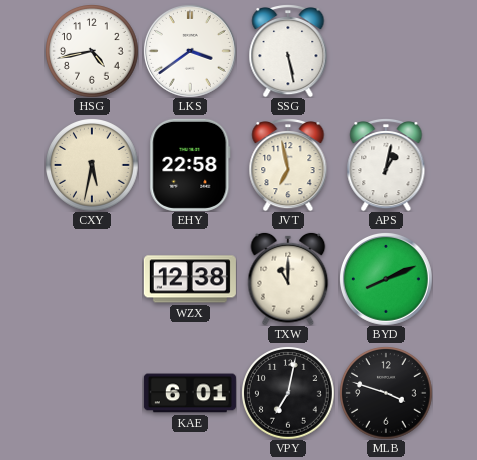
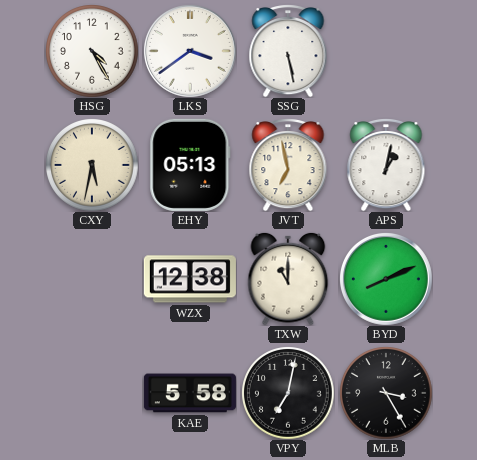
HSG: 4:43 -> 4:25
EHY: 22:58 -> 05:13
KAE: 6:01 -> 5:58
MLB: 3:48 -> 3:25
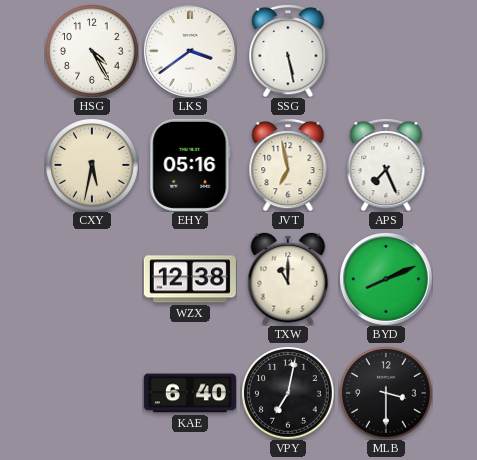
EHY: 05:13 -> 05:16
APS: 1:02 -> 7:26
KAE: 5:58 -> 6:40
MLB: 3:25 -> 3:30
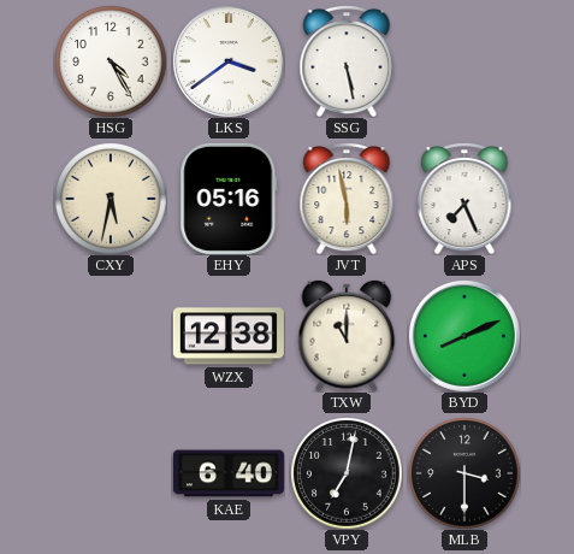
JVT: 6:58 -> 5:58
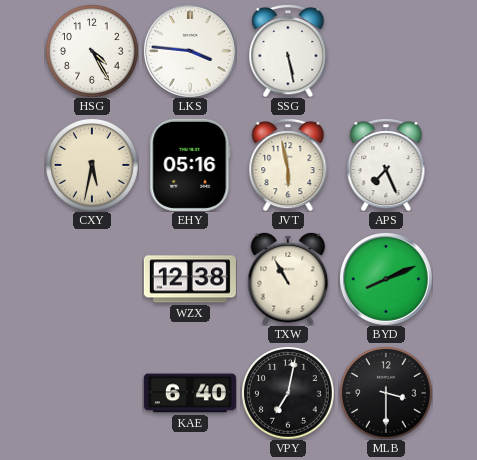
LKS: 3:39 -> 3:46
TXW: 11:00 -> 10:55
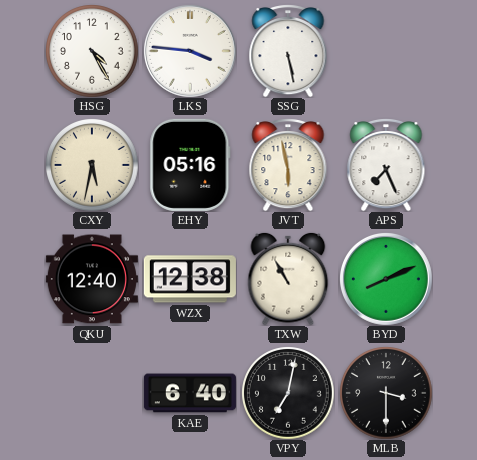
QKU: none -> 12:40
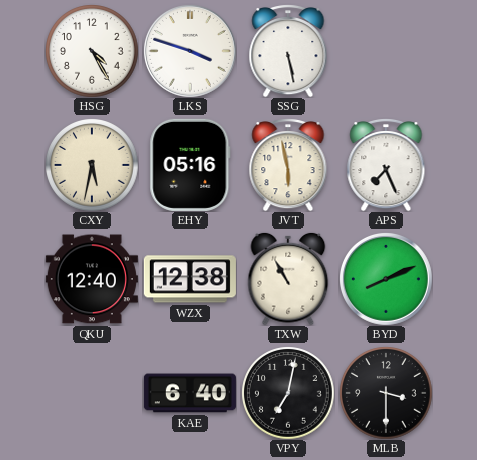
LKS: 3:46 -> 3:48
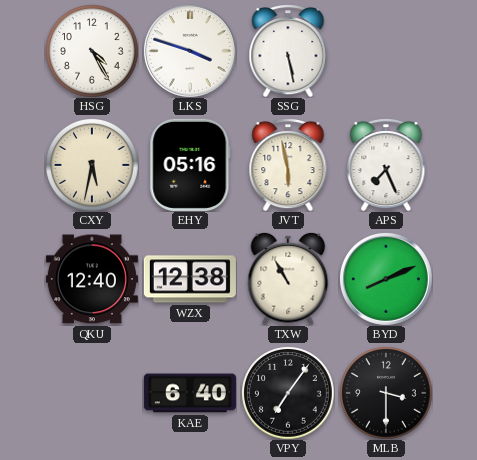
VPY: 7:02 -> 7:06
